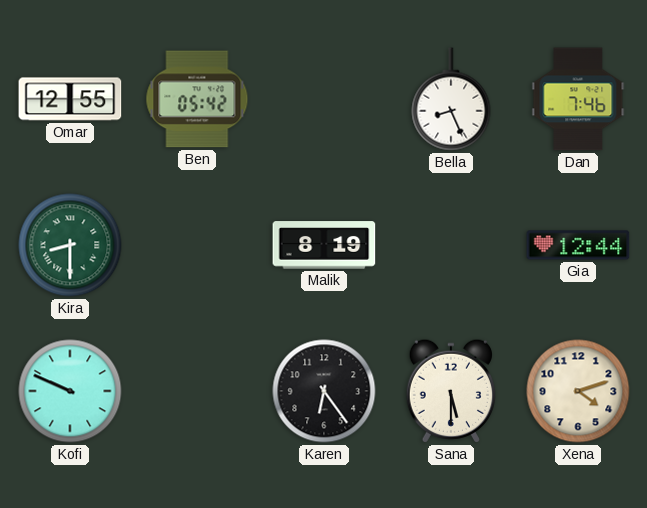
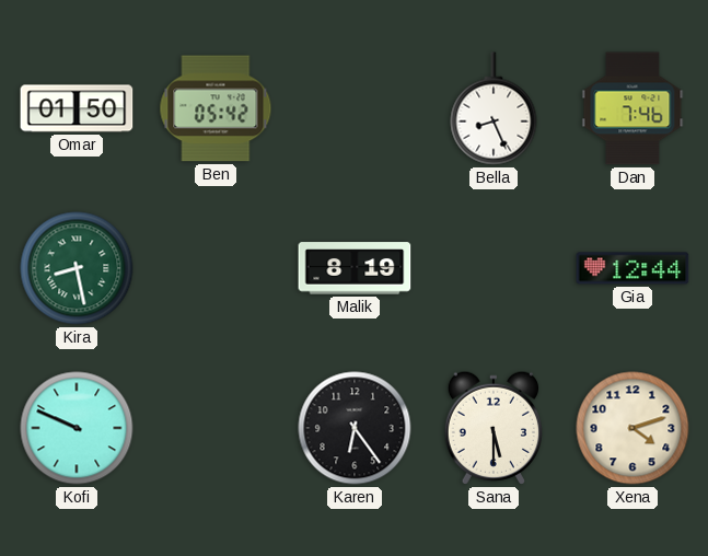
Omar: 12:55 -> 01:50
Kira: 8:30 -> 8:28
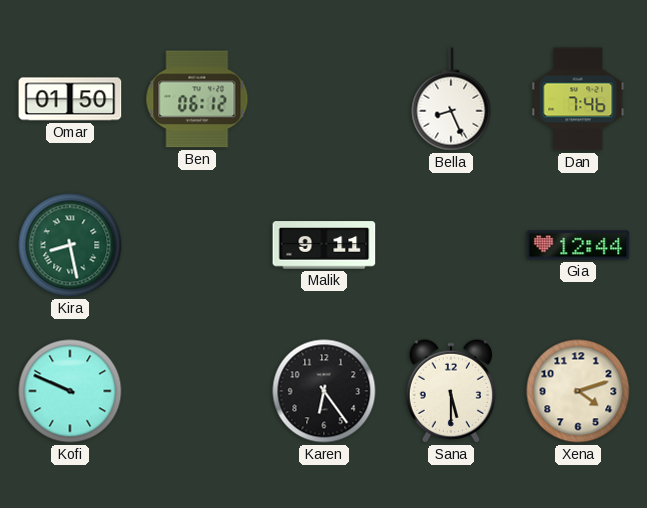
Ben: 05:42 -> 06:12
Malik: 8:19 -> 9:11
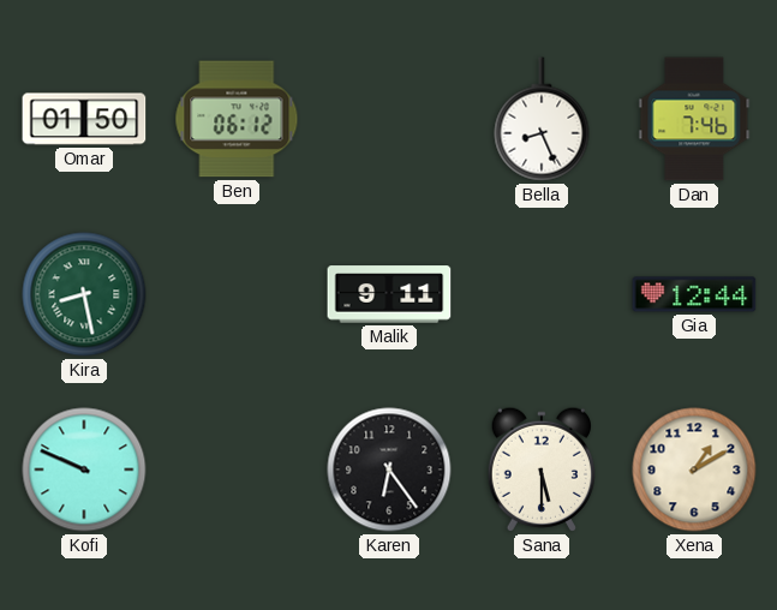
Xena: 4:12 -> 1:10
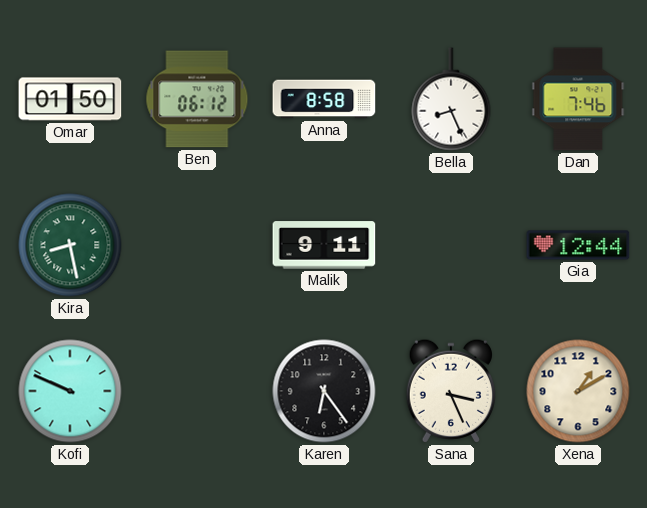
Anna: none -> 8:58
Sana: 5:30 -> 3:26
